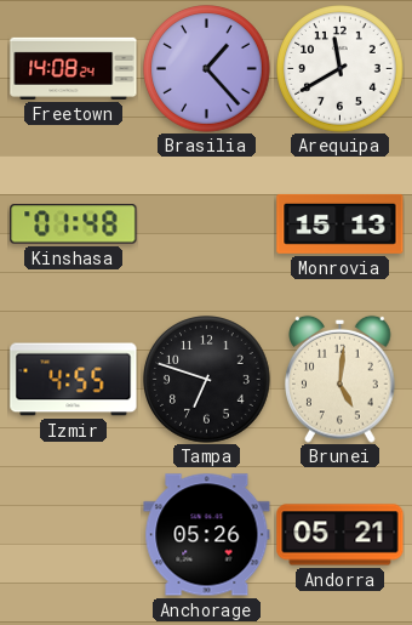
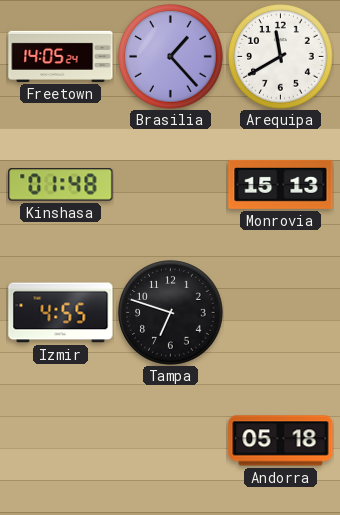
Freetown: 14:08 -> 14:05
Brunei: 5:01 -> none
Anchorage: 05:26 -> none
Andorra: 05:21 -> 05:18
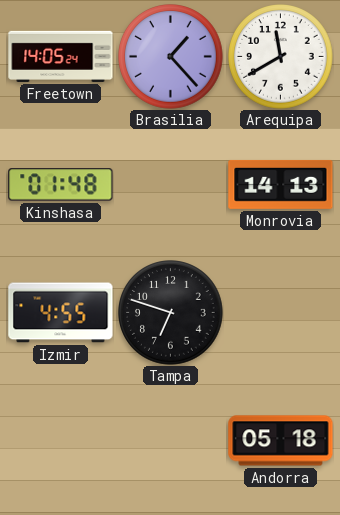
Monrovia: 15:13 -> 14:13
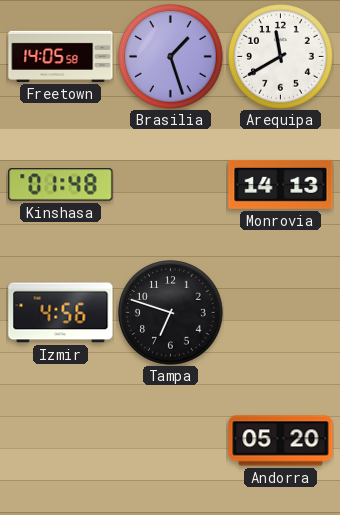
Freetown: 14:05:24 -> 14:05:58
Brasilia: 1:23 -> 1:27
Izmir: 4:55 -> 4:56
Andorra: 05:18 -> 05:20
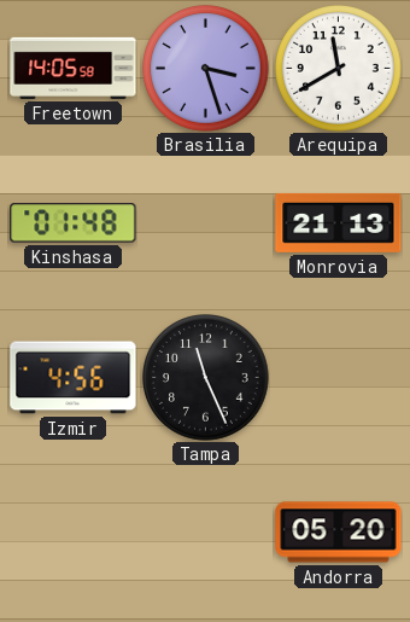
Brasilia: 1:27 -> 3:27
Monrovia: 14:13 -> 21:13
Tampa: 6:48 -> 11:26
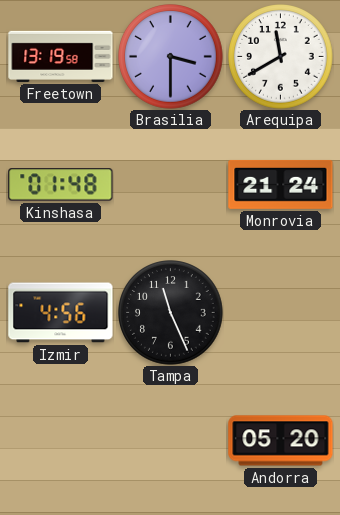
Freetown: 14:05 -> 13:19
Brasilia: 3:27 -> 3:30
Monrovia: 21:13 -> 21:24
